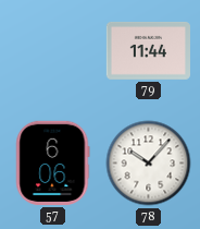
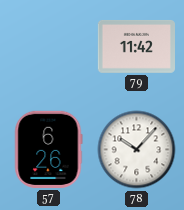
79: 11:44 -> 11:42
57: 6:06 -> 6:26
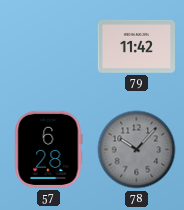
57: 6:26 -> 6:28
78 dial: white -> grey
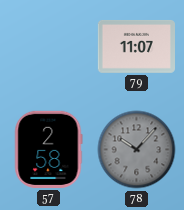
79: 11:42 -> 11:07
57: 6:28 -> 2:58
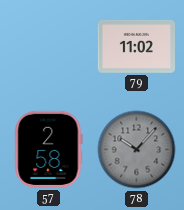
79: 11:07 -> 11:02
